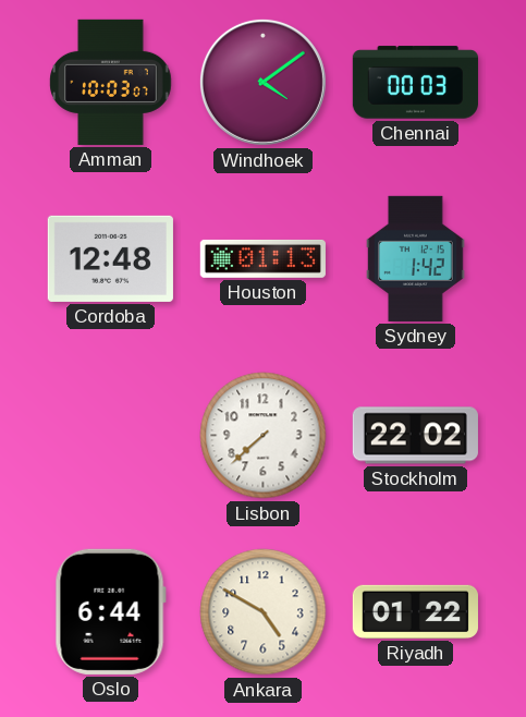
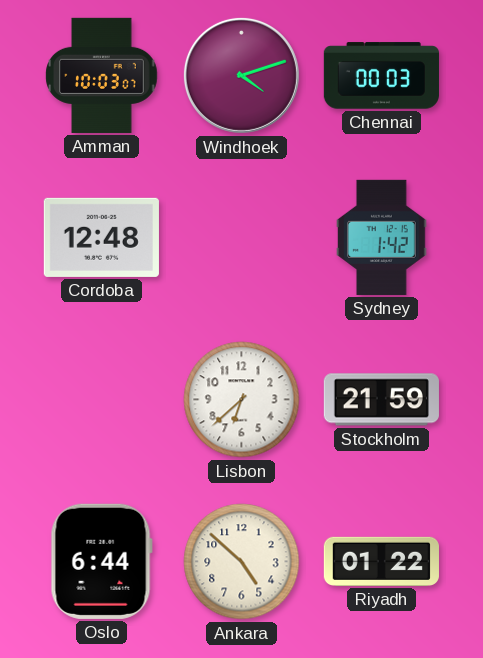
Windhoek: 4:09 -> 4:12
Houston: 01:13 -> none
Lisbon: 7:38 -> 6:38
Stockholm: 22:02 -> 21:59
Ankara: 4:50 -> 4:52
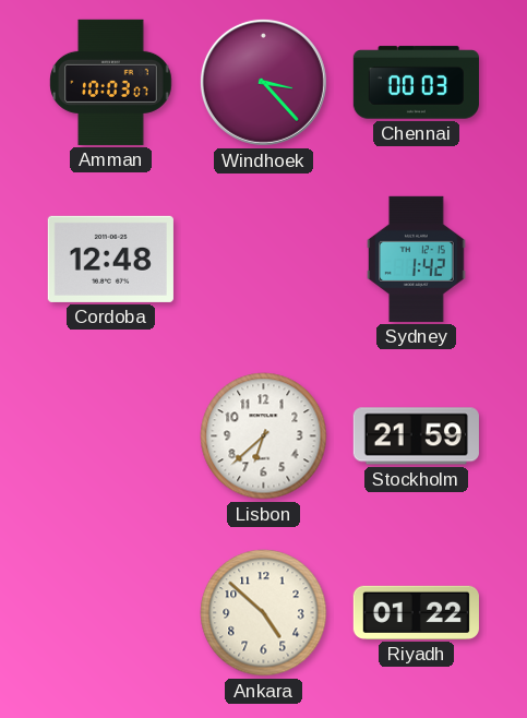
Windhoek: 4:12 -> 3:23
Oslo: 6:44 -> none
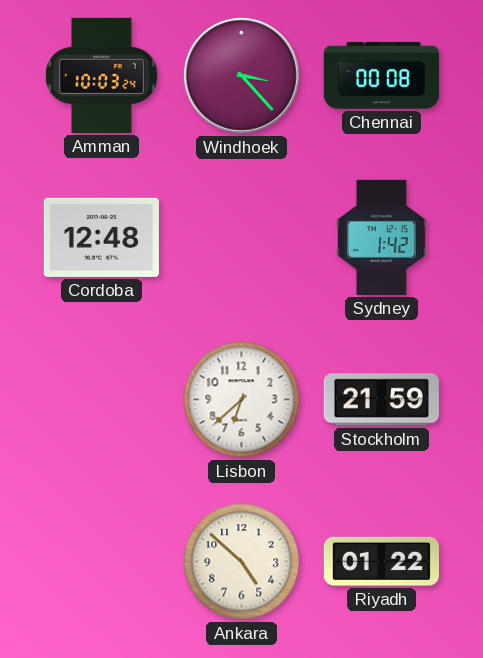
Amman: 10:03:07 -> 10:03:24
Chennai: 00:03 -> 00:08
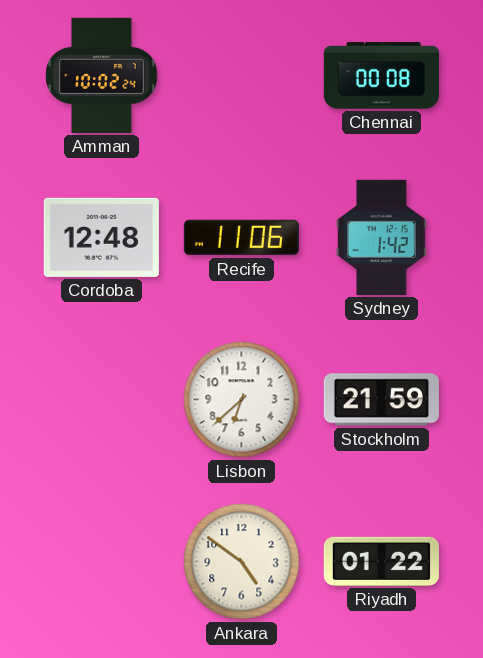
Amman: 10:03 -> 10:02
Windhoek: 3:23 -> none
Recife: none -> 11:06
Ankara: 4:52 -> 4:51
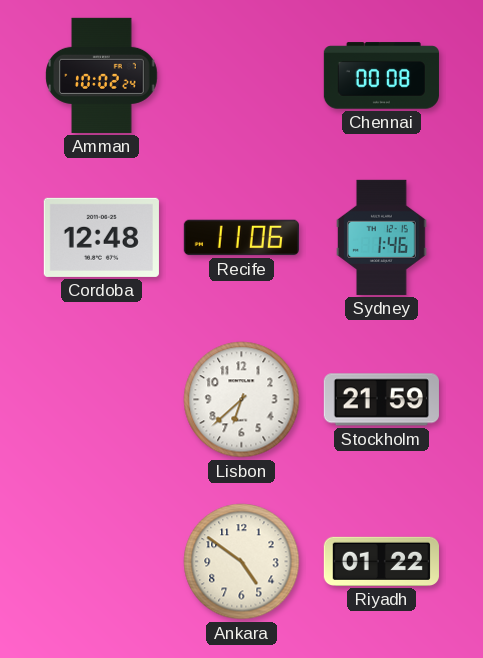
Sydney: 1:42 -> 1:46
